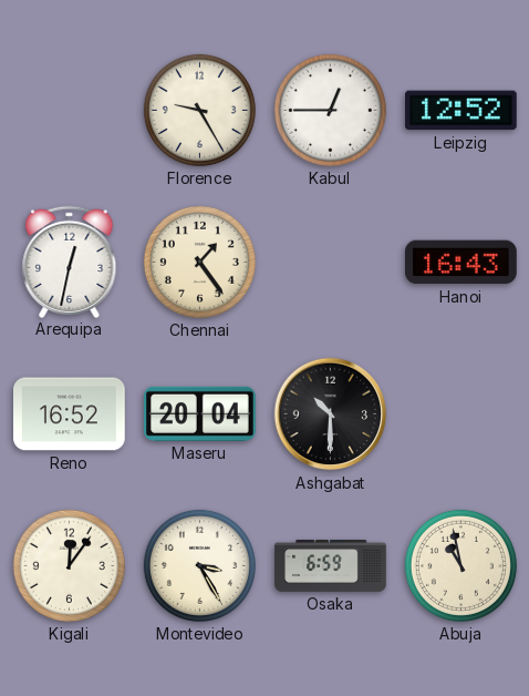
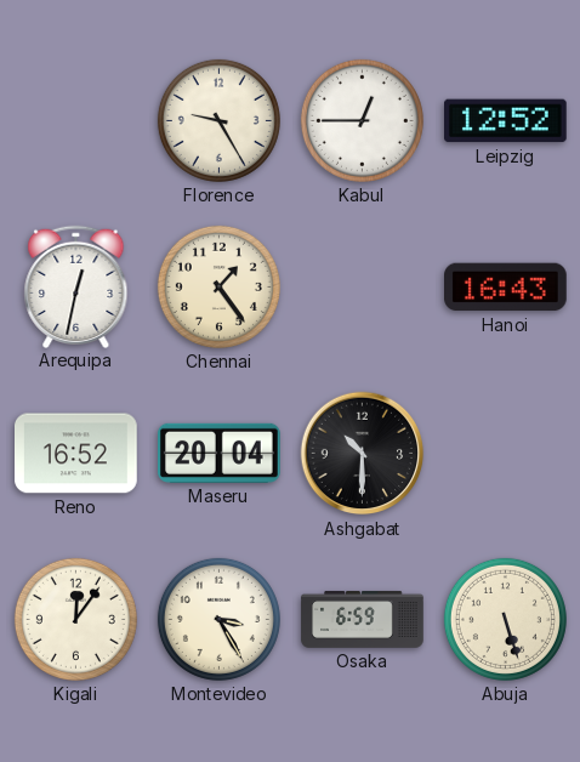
Abuja: 10:58 -> 5:27
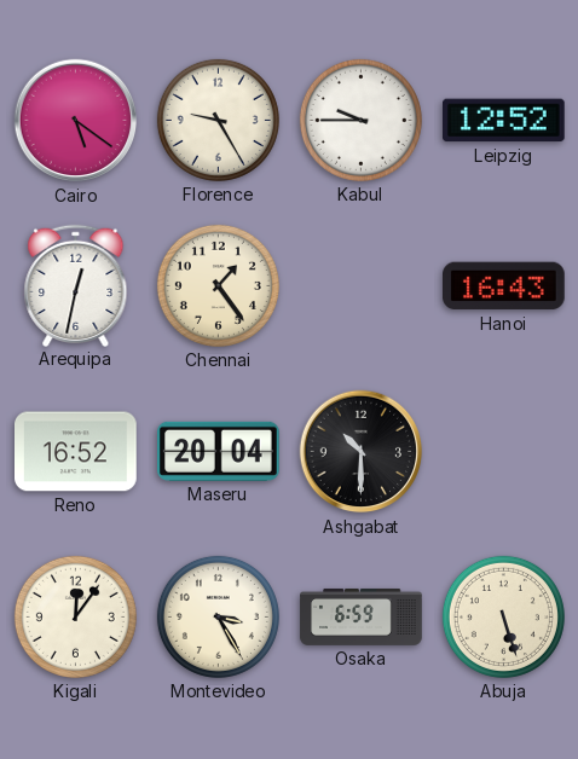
Cairo: none -> 5:21
Kabul: 12:45 -> 9:45
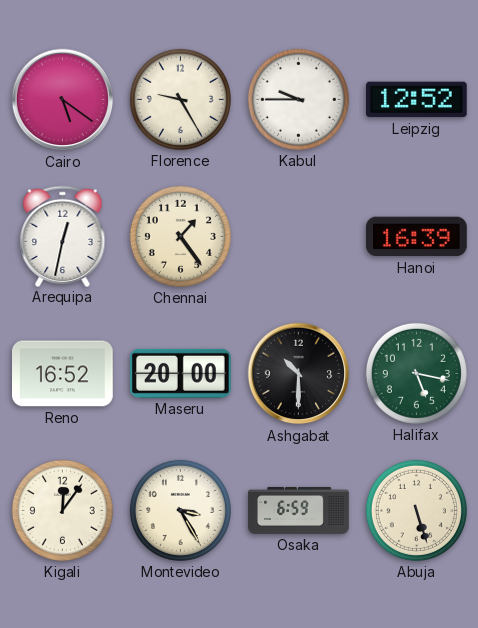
Hanoi: 16:43 -> 16:39
Maseru: 20:04 -> 20:00
Halifax: none -> 5:17
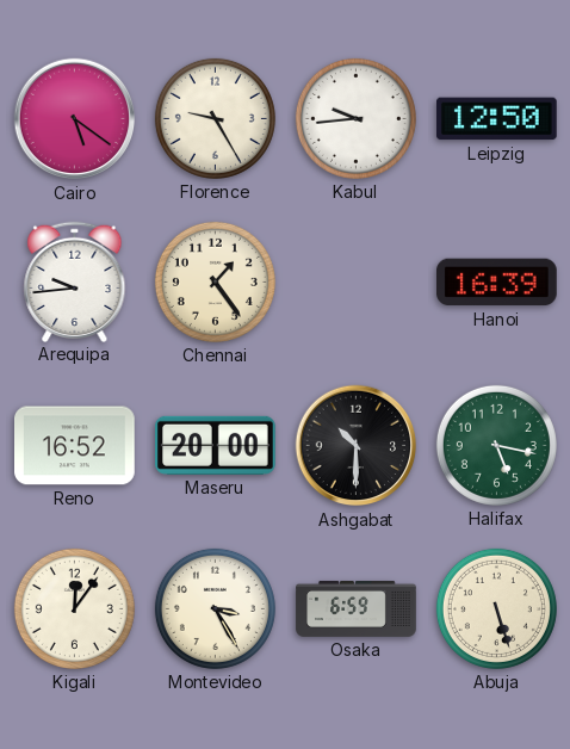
Kabul: 9:45 -> 9:44
Leipzig: 12:52 -> 12:50
Arequipa: 12:32 -> 9:44
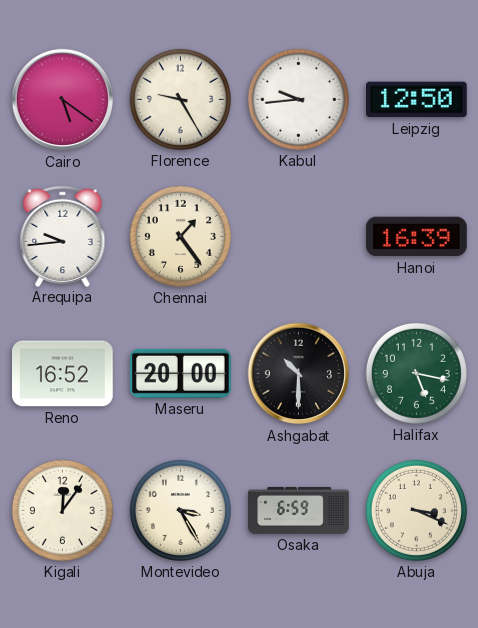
Abuja: 5:27 -> 3:19
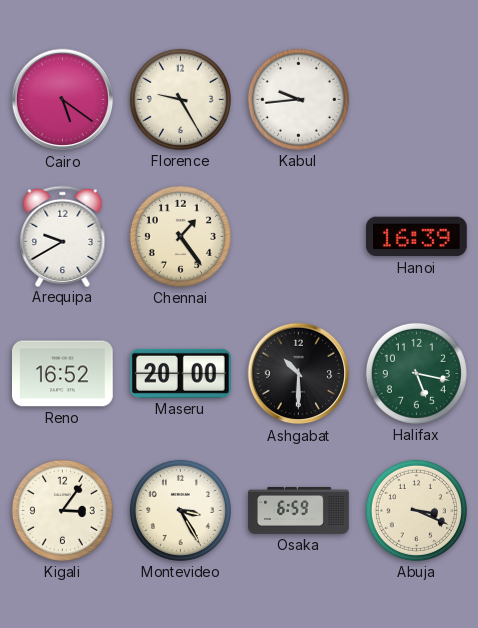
Leipzig: 12:50 -> none
Arequipa: 9:44 -> 9:40
Kigali: 12:06 -> 3:06
